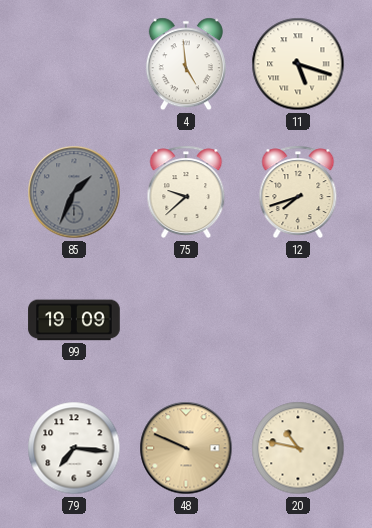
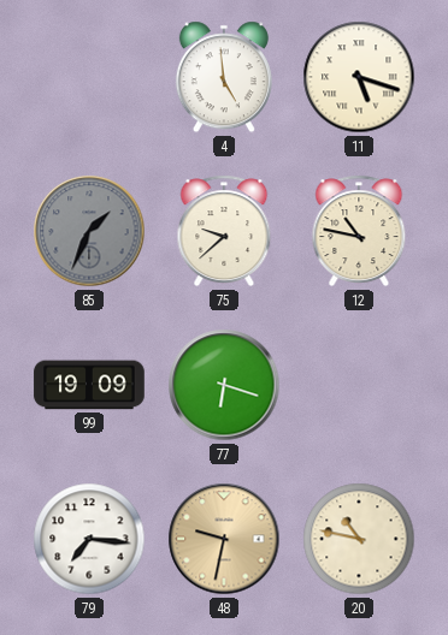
12: 7:42 -> 10:47
77: none -> 6:18
48: 9:49 -> 9:32
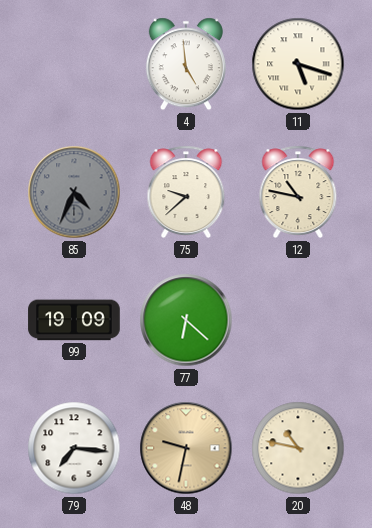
85: 1:34 -> 4:34
77: 6:18 -> 6:22
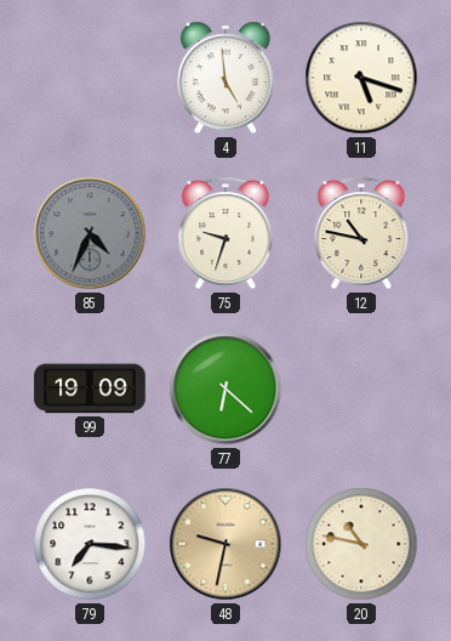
75: 9:38 -> 9:33
